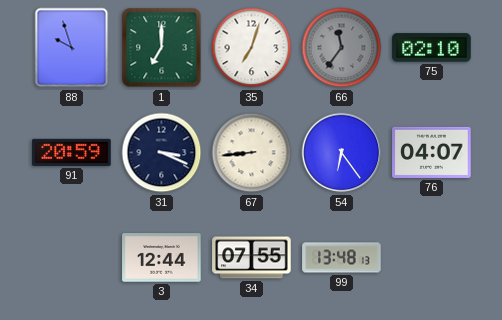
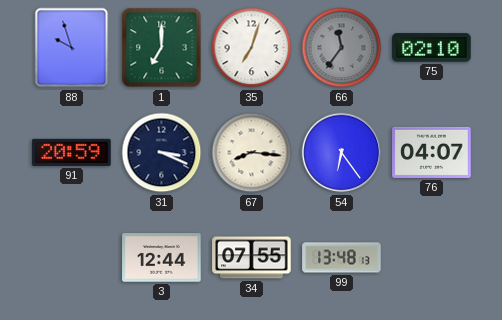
67: 8:44 -> 8:16
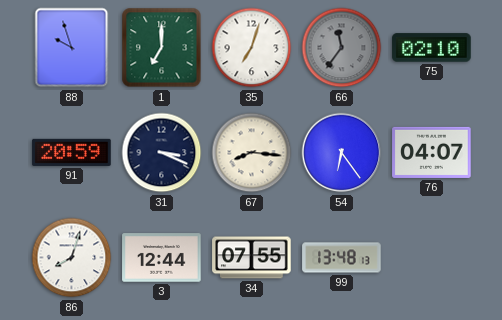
86: none -> 8:03
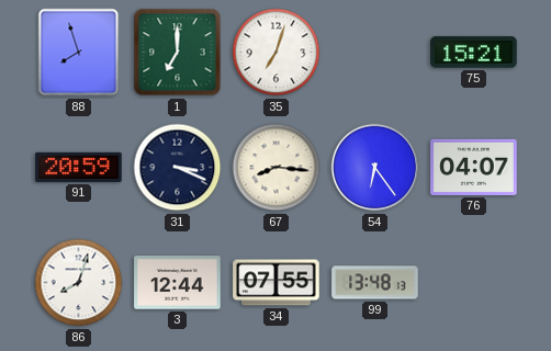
88: 9:57 -> 7:57
66: 11:36 -> none
75: 02:10 -> 15:21
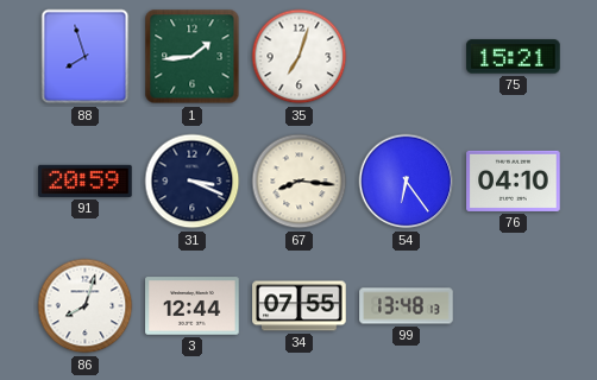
1: 7:00 -> 1:44
76: 04:07 -> 04:10
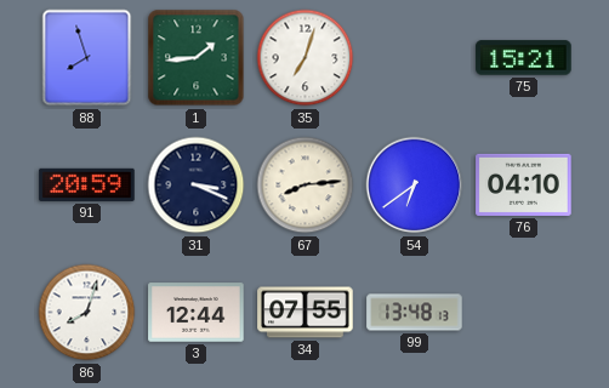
67: 8:16 -> 8:14
54: 6:24 -> 6:39
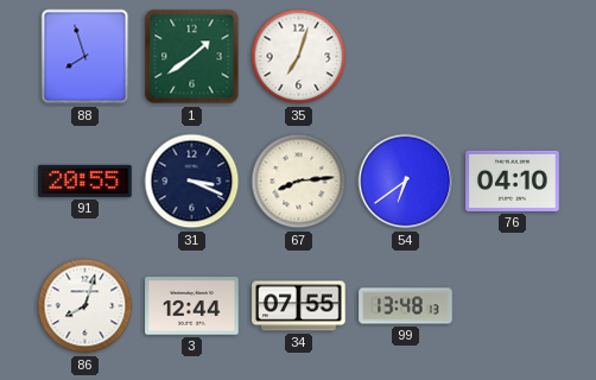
1: 1:44 -> 1:39
75: 15:21 -> none
91: 20:59 -> 20:55
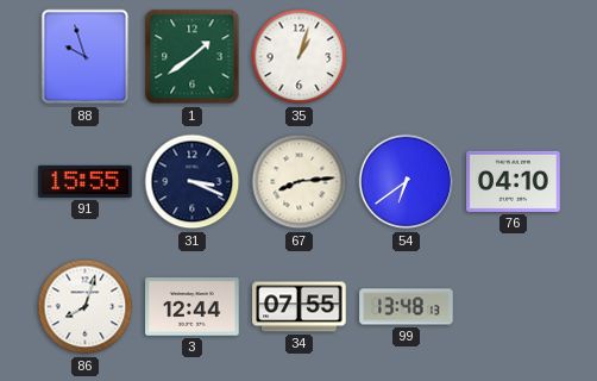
88: 7:57 -> 9:57
35: 7:03 -> 1:03
91: 20:55 -> 15:55
